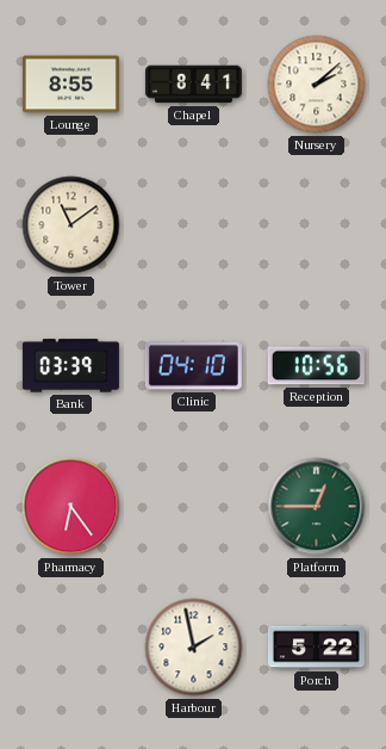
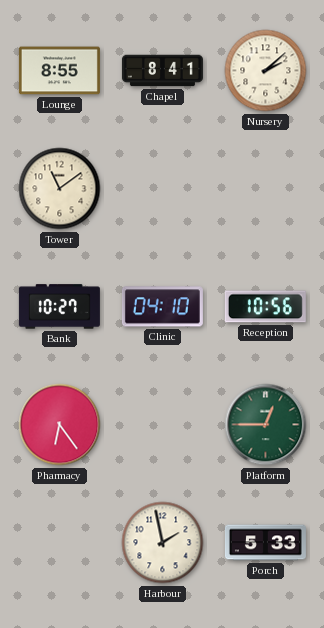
Bank: 03:39 -> 10:27
Porch: 5:22 -> 5:33
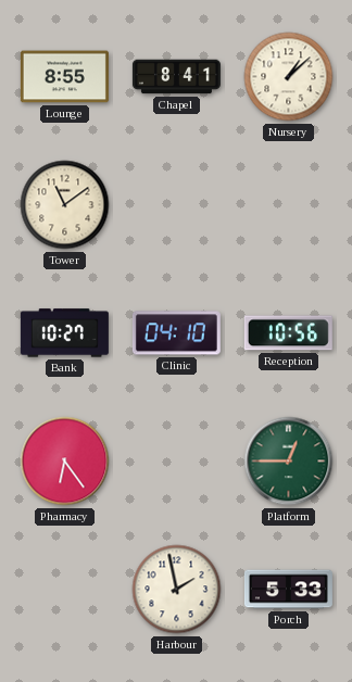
Nursery: 2:08 -> 1:08
